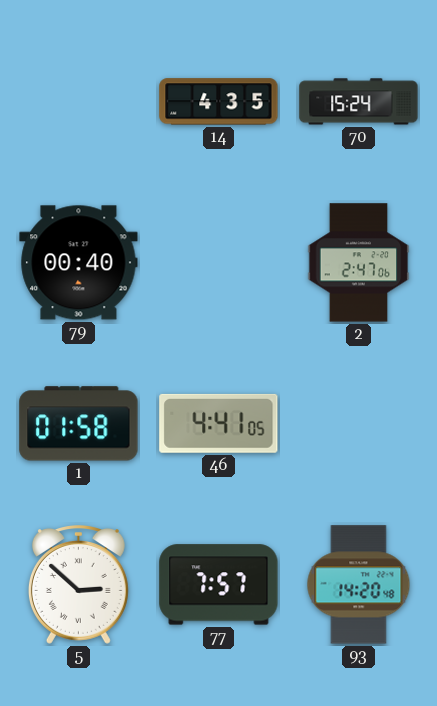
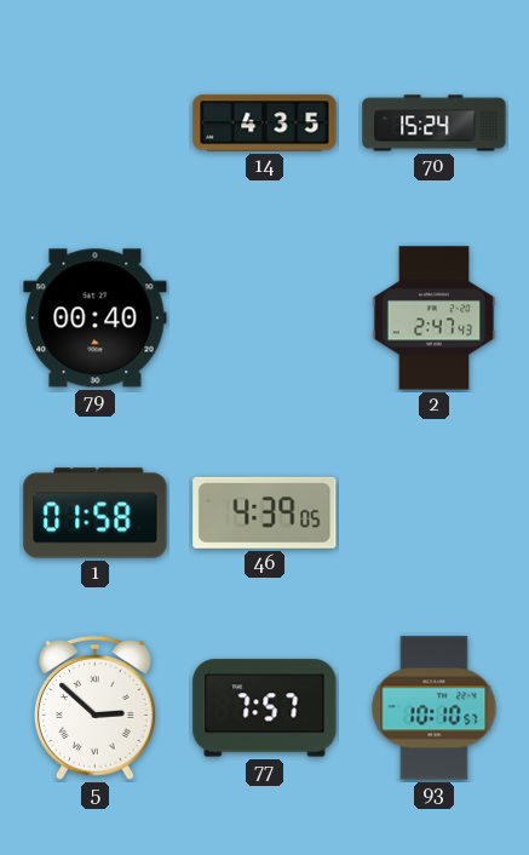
2: 2:47:06 -> 2:47:43
46: 4:41 -> 4:39
93: 14:20 -> 10:10
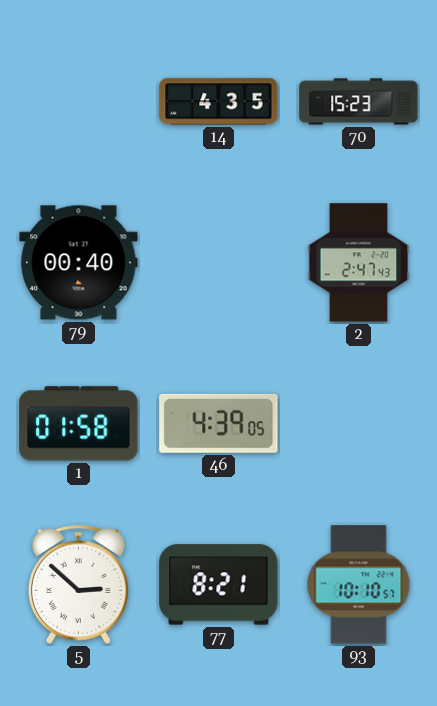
70: 15:24 -> 15:23
77: 7:57 -> 8:21
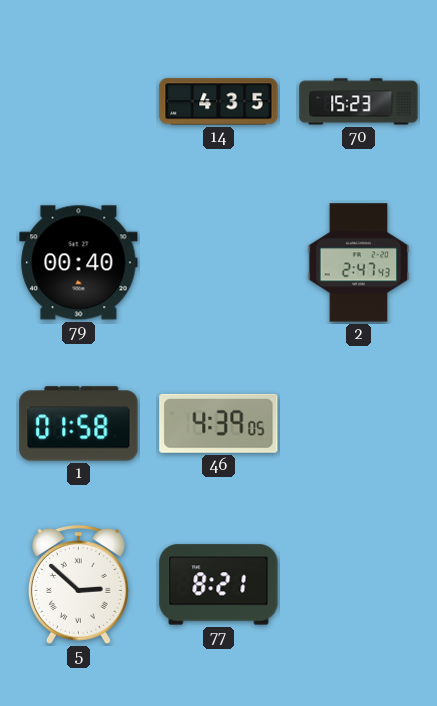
93: 10:10 -> none
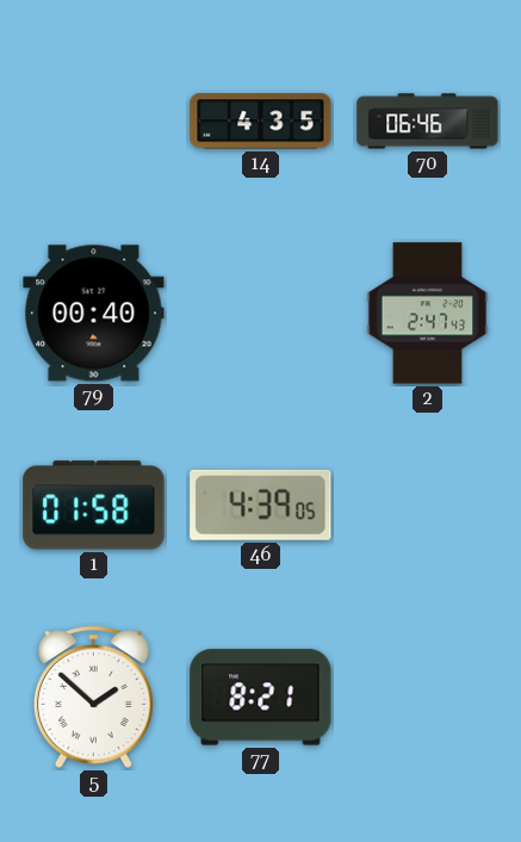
70: 15:23 -> 06:46
5: 2:52 -> 1:52
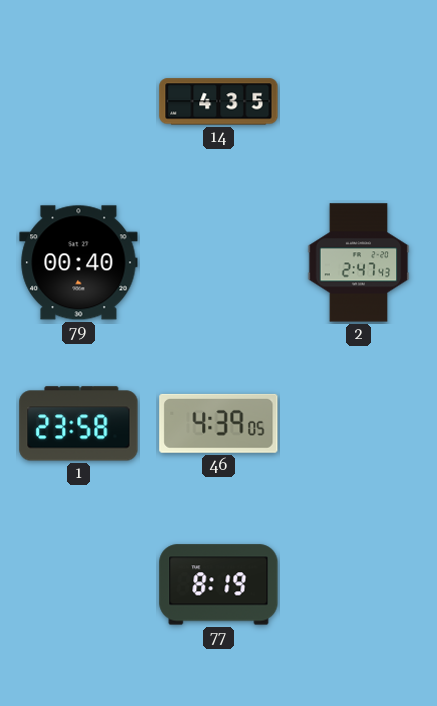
70: 06:46 -> none
1: 01:58 -> 23:58
5: 1:52 -> none
77: 8:21 -> 8:19
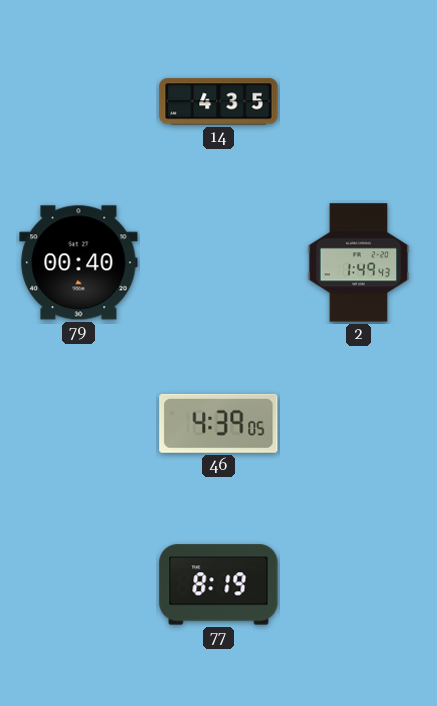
2: 2:47 -> 1:49
1: 23:58 -> none
